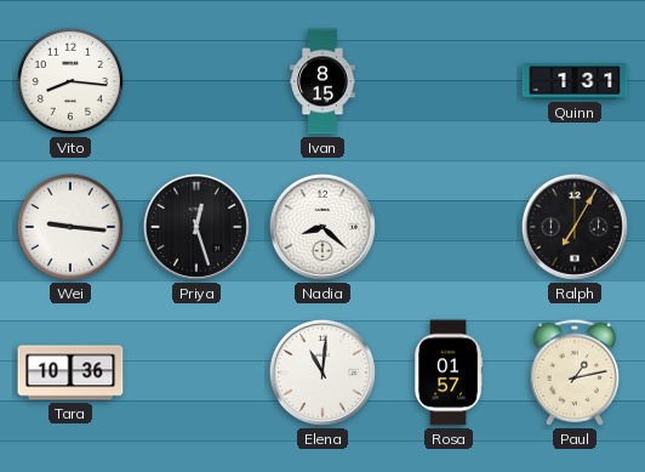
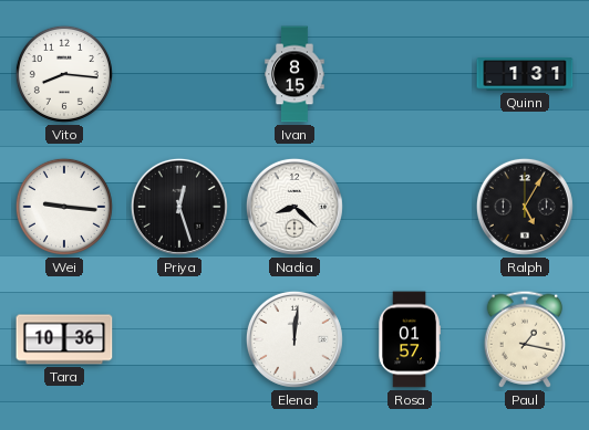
Ralph: 7:05 -> 5:05
Elena: 11:01 -> 12:01
Paul: 1:13 -> 1:17
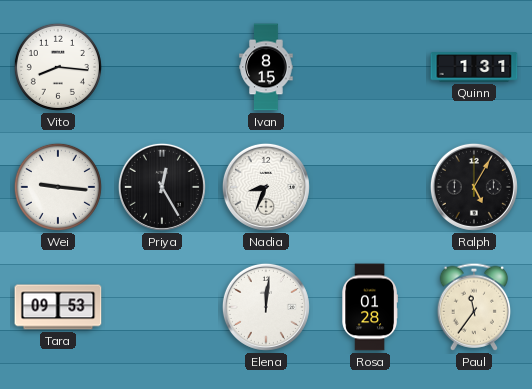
Priya: 12:27 -> 12:25
Nadia: 8:22 -> 8:34
Tara: 10:36 -> 09:53
Rosa: 01:57 -> 01:28
Paul: 1:17 -> 11:36
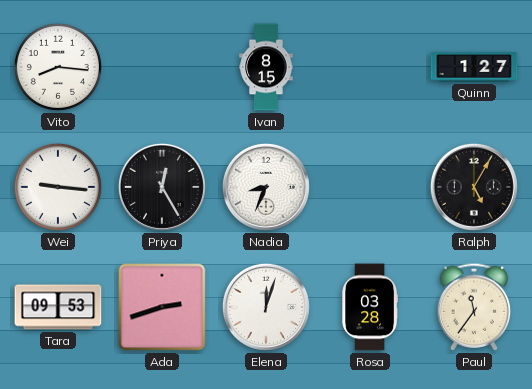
Quinn: 1:31 -> 1:27
Ada: none -> 2:42
Elena: 12:01 -> 12:03
Rosa: 01:28 -> 03:28
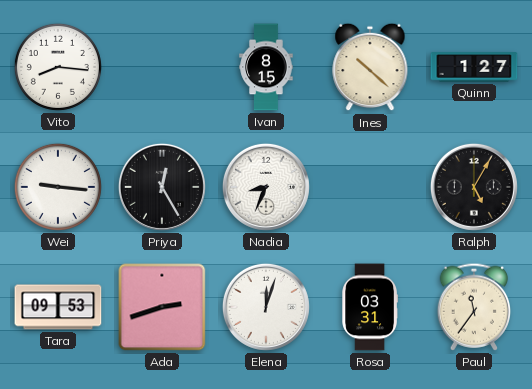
Ines: none -> 10:22
Rosa: 03:28 -> 03:31
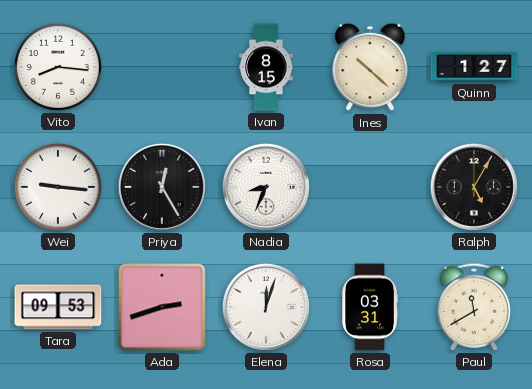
Paul: 11:36 -> 11:40
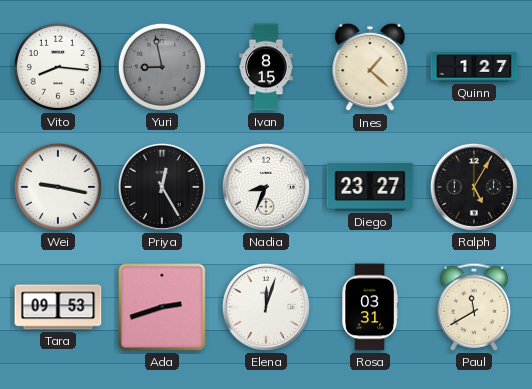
Yuri: none -> 8:58
Ines: 10:22 -> 1:22
Wei: 9:16 -> 9:17
Diego: none -> 23:27
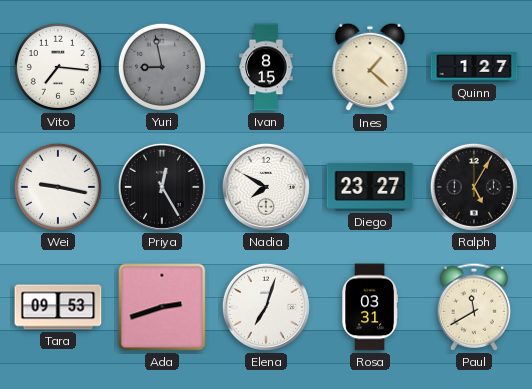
Vito: 8:16 -> 7:16
Nadia: 8:34 -> 7:50
Elena: 12:03 -> 7:03
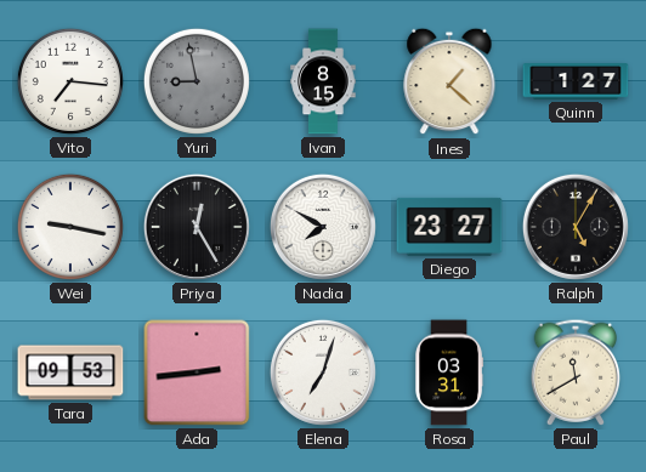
Ada: 2:42 -> 2:44
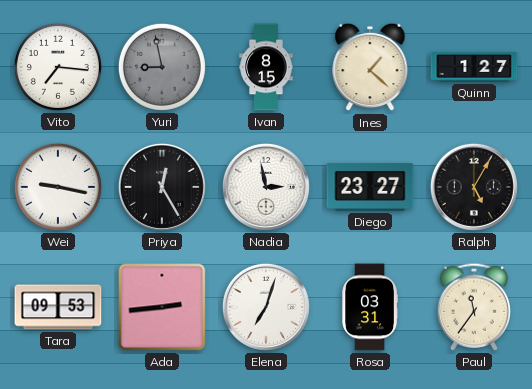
Nadia: 7:50 -> 2:58
Paul: 11:40 -> 11:36
